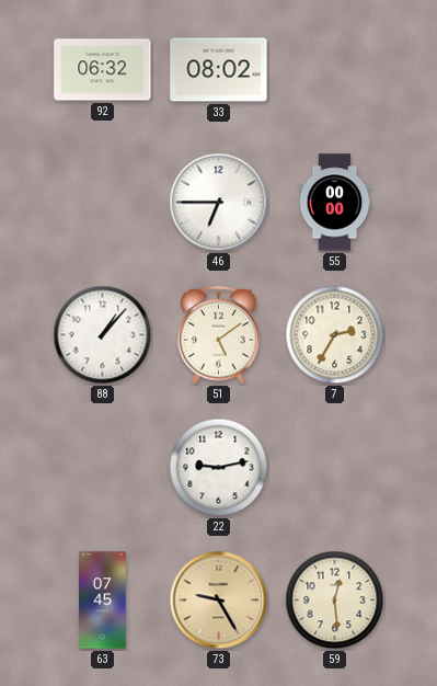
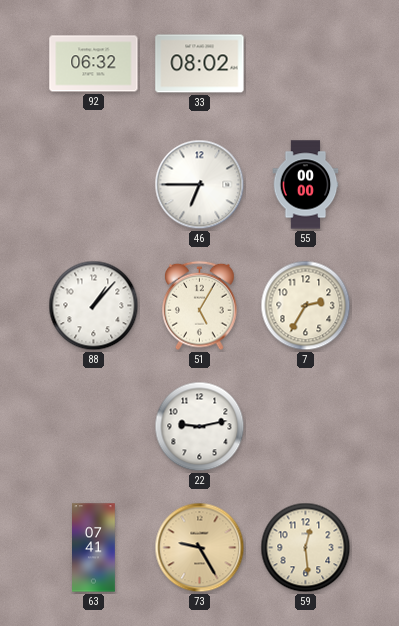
51: 5:09 -> 5:05
63: 07:45 -> 07:41
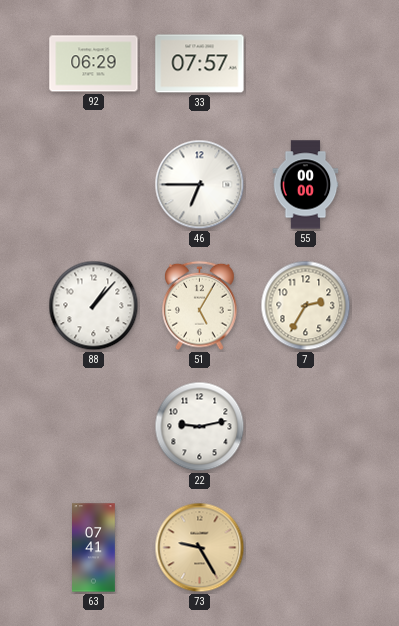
92: 06:32 -> 06:29
33: 08:02 -> 07:57
59: 12:29 -> none
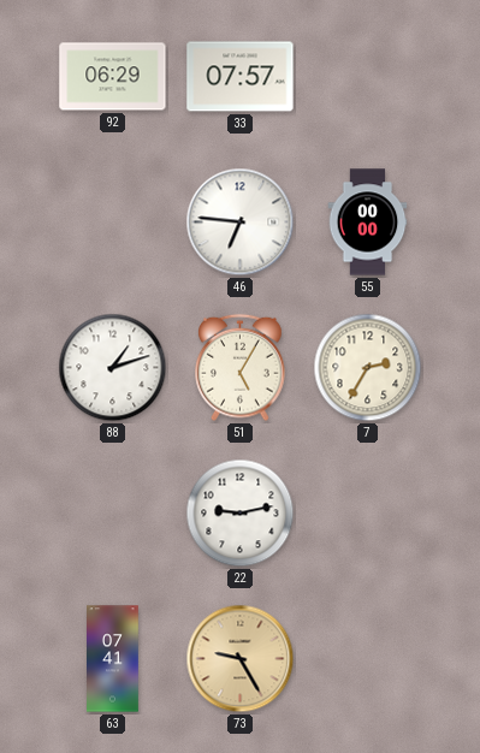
46: 6:45 -> 6:46
88: 1:07 -> 1:12
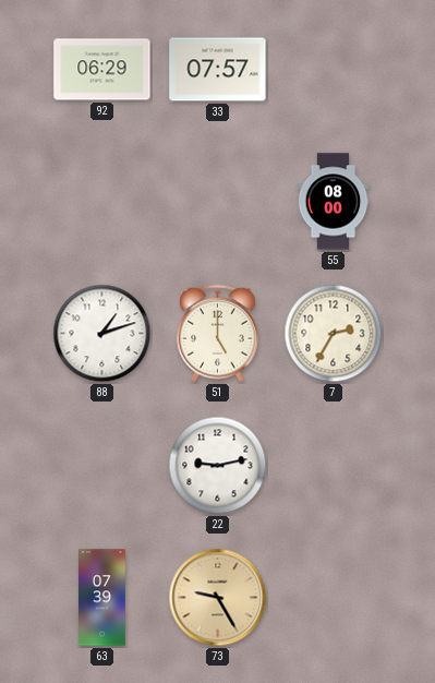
46: 6:46 -> none
55: 00:00 -> 08:00
51: 5:05 -> 5:00
63: 07:41 -> 07:39
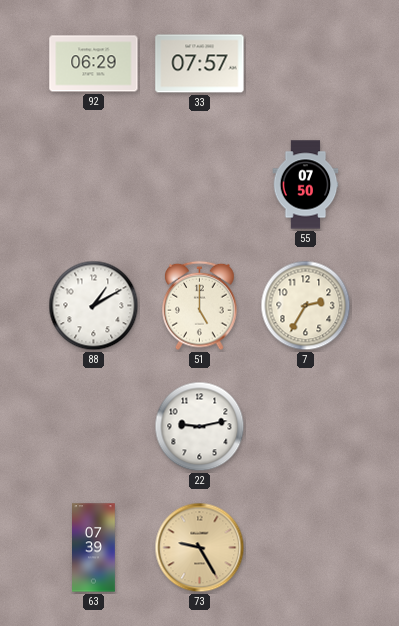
55: 08:00 -> 07:50
88: 1:12 -> 1:10
